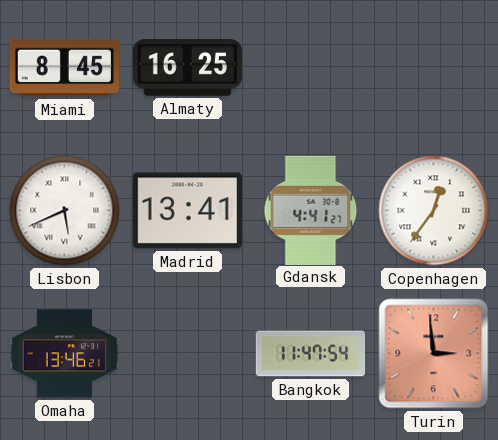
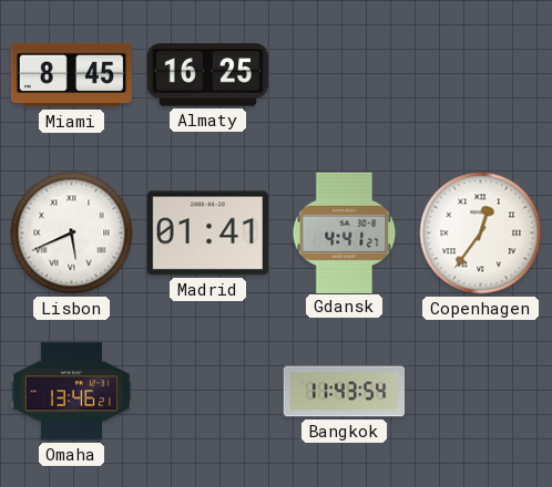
Madrid: 13:41 -> 01:41
Bangkok: 11:47 -> 11:43
Turin: 2:59 -> none
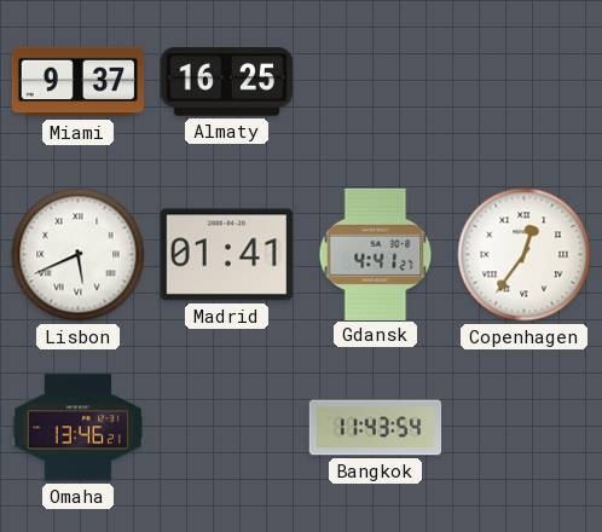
Miami: 8:45 -> 9:37
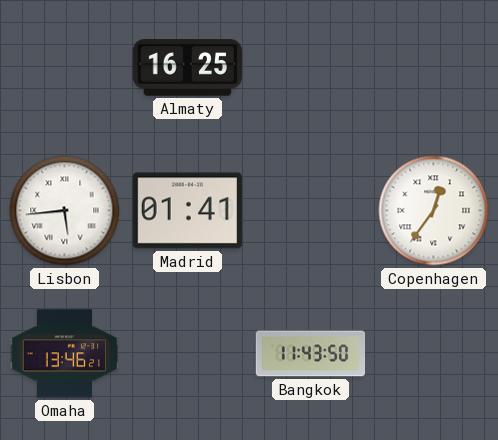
Miami: 9:37 -> none
Lisbon: 5:41 -> 5:44
Gdansk: 4:41 -> none
Bangkok: 11:43:54 -> 11:43:50
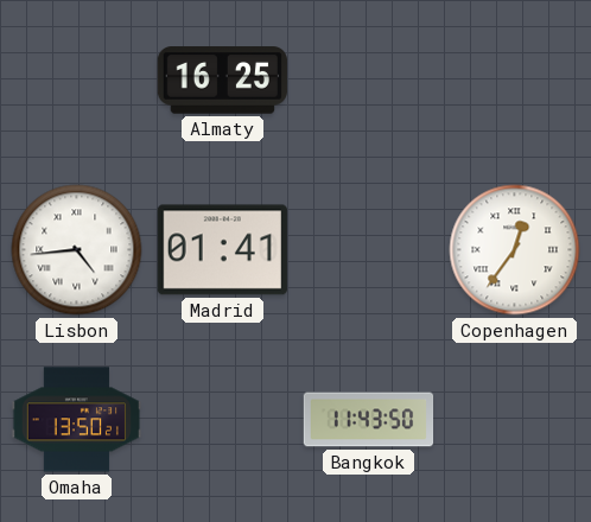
Lisbon: 5:44 -> 4:44
Omaha: 13:46 -> 13:50
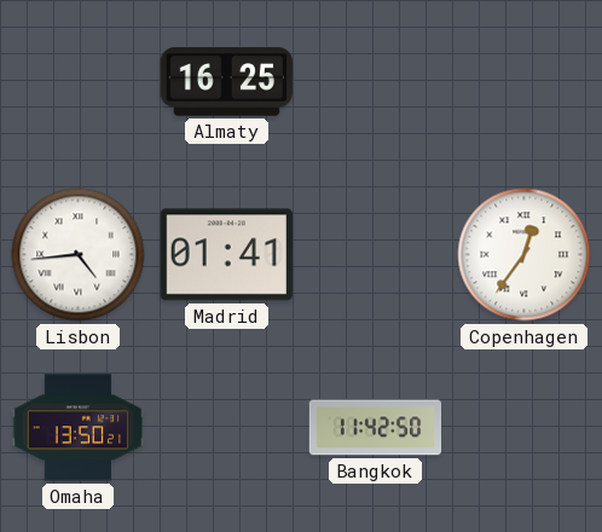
Bangkok: 11:43 -> 11:42
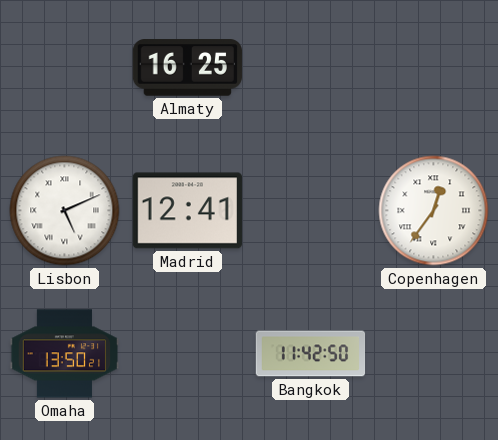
Lisbon: 4:44 -> 5:11
Madrid: 01:41 -> 12:41
